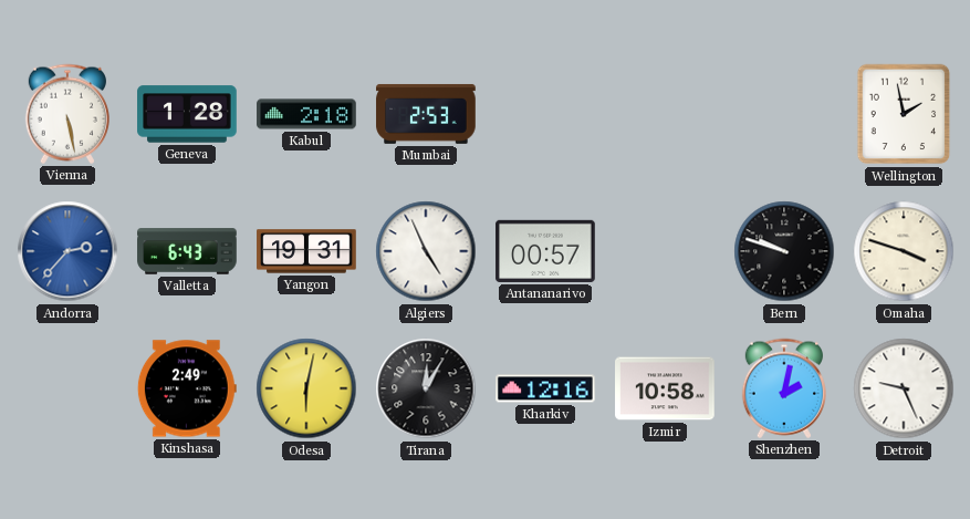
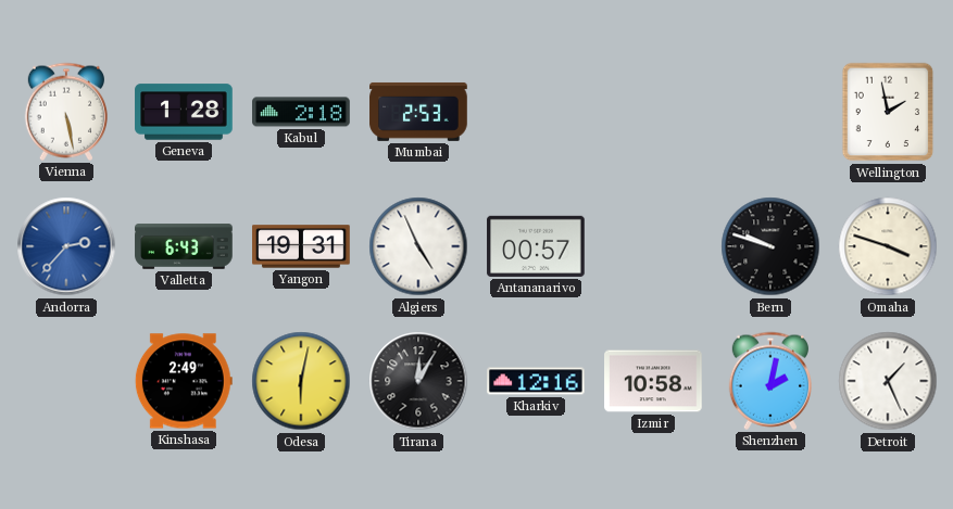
Detroit: 9:26 -> 1:26
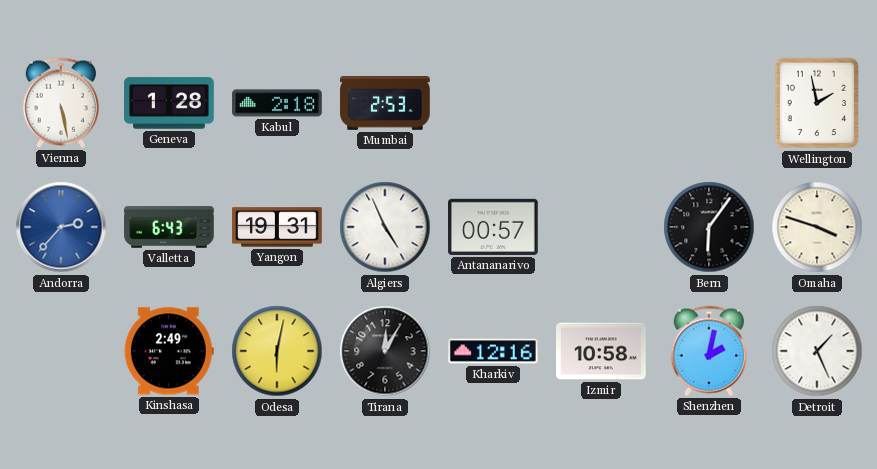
Bern: 9:48 -> 6:06
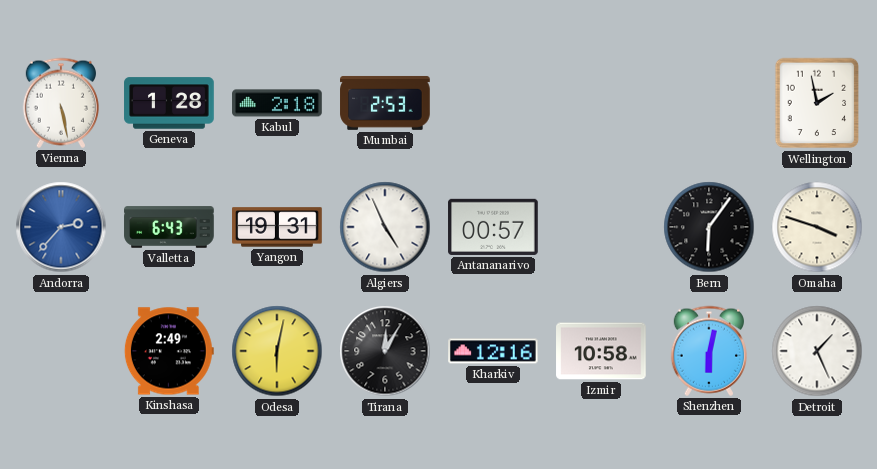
Shenzhen: 2:02 -> 6:02
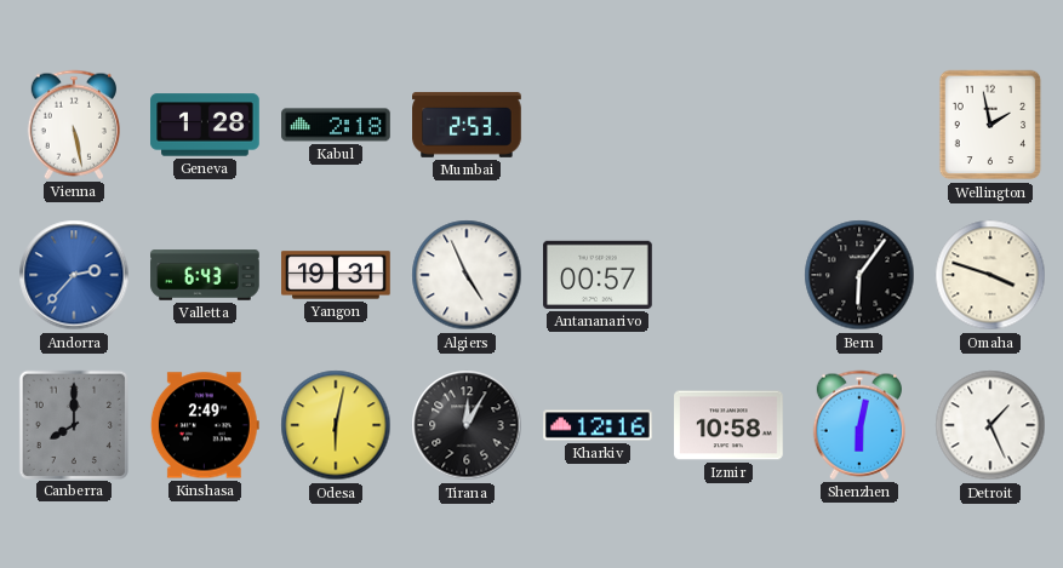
Canberra: none -> 8:00
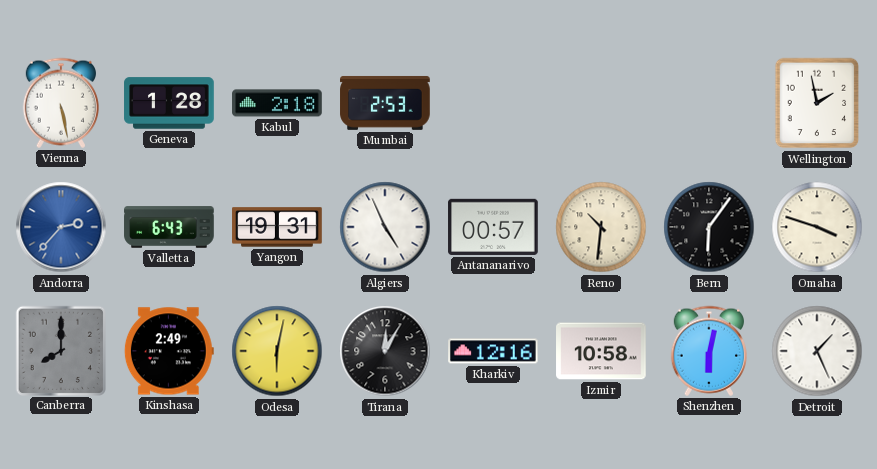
Reno: none -> 10:31
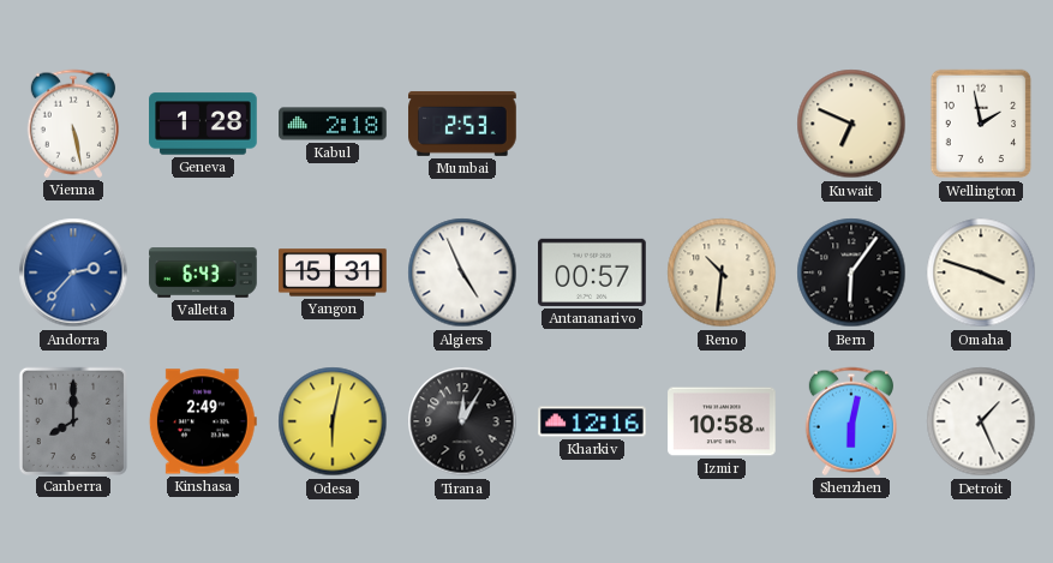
Kuwait: none -> 6:49
Yangon: 19:31 -> 15:31
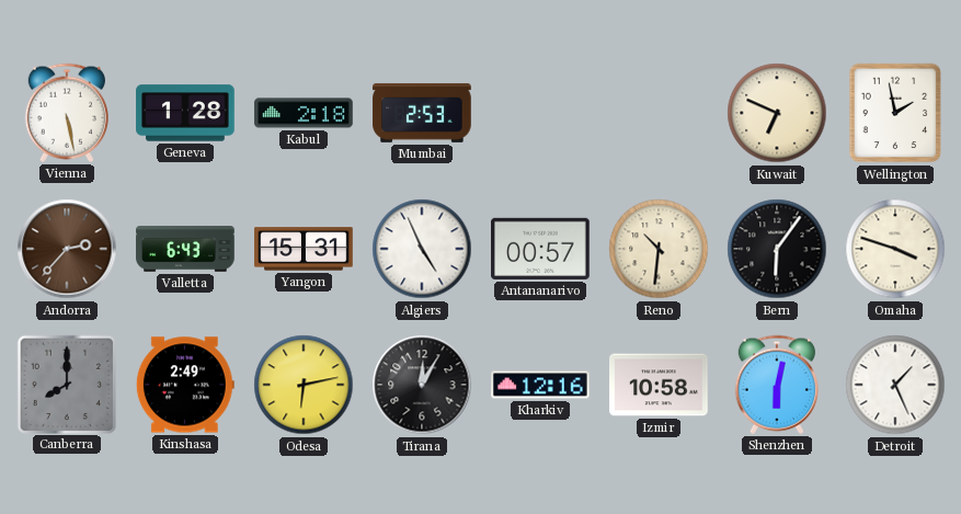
Andorra dial: blue -> brown
Odesa: 6:02 -> 6:13
